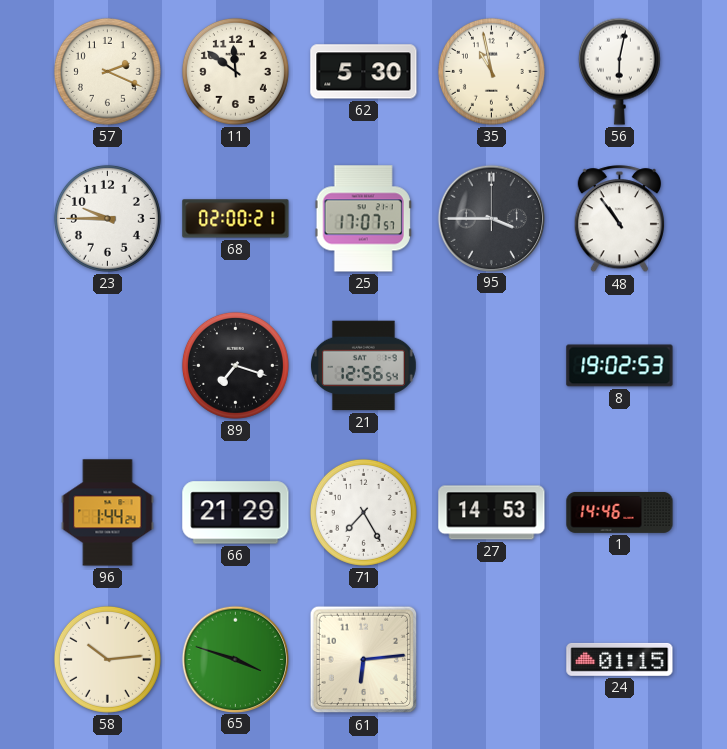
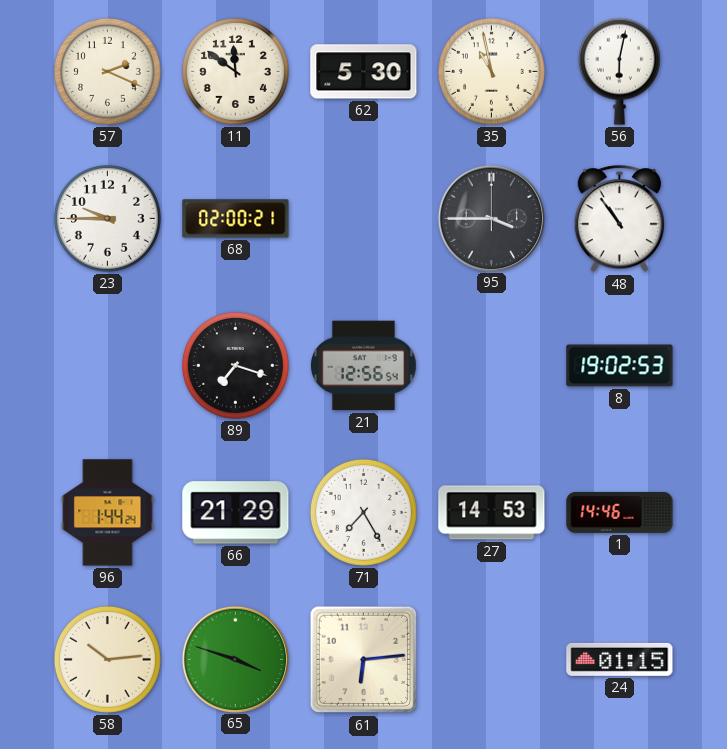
25: 17:07 -> none
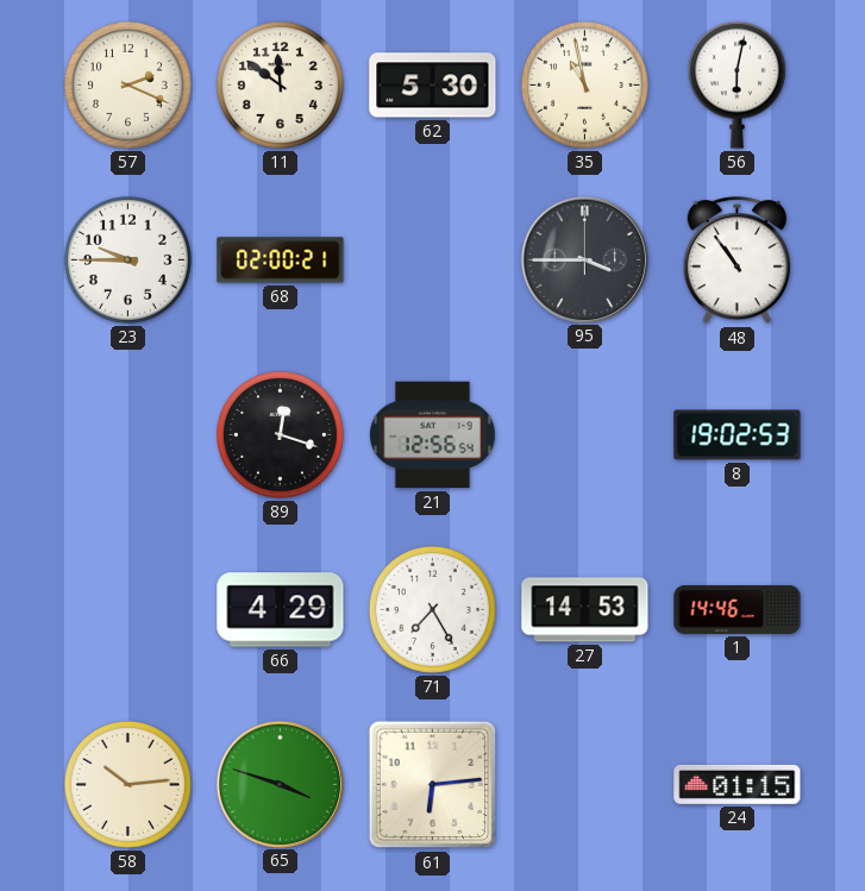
89: 7:18 -> 12:18
96: 1:44 -> none
66: 21:29 -> 4:29
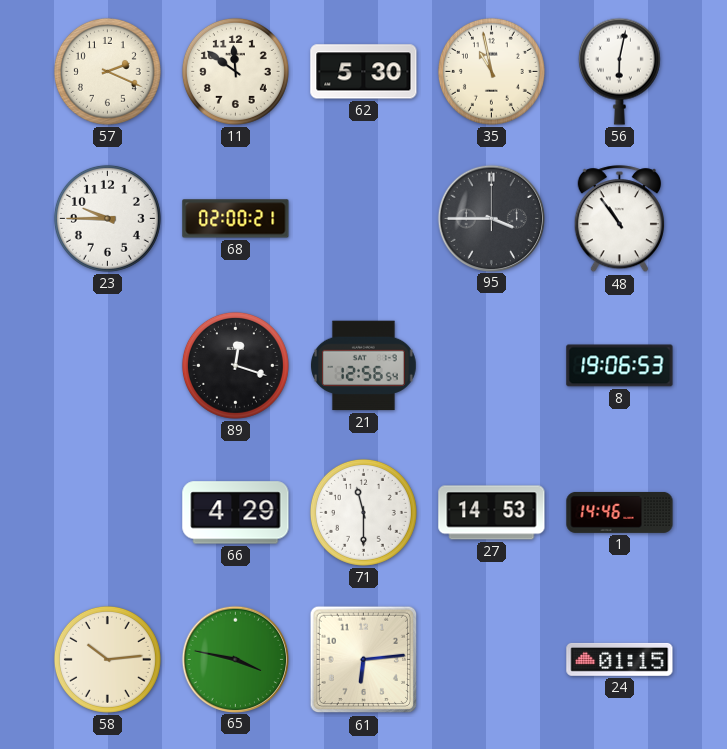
8: 19:02 -> 19:06
71: 7:25 -> 11:30
65: 3:48 -> 3:47
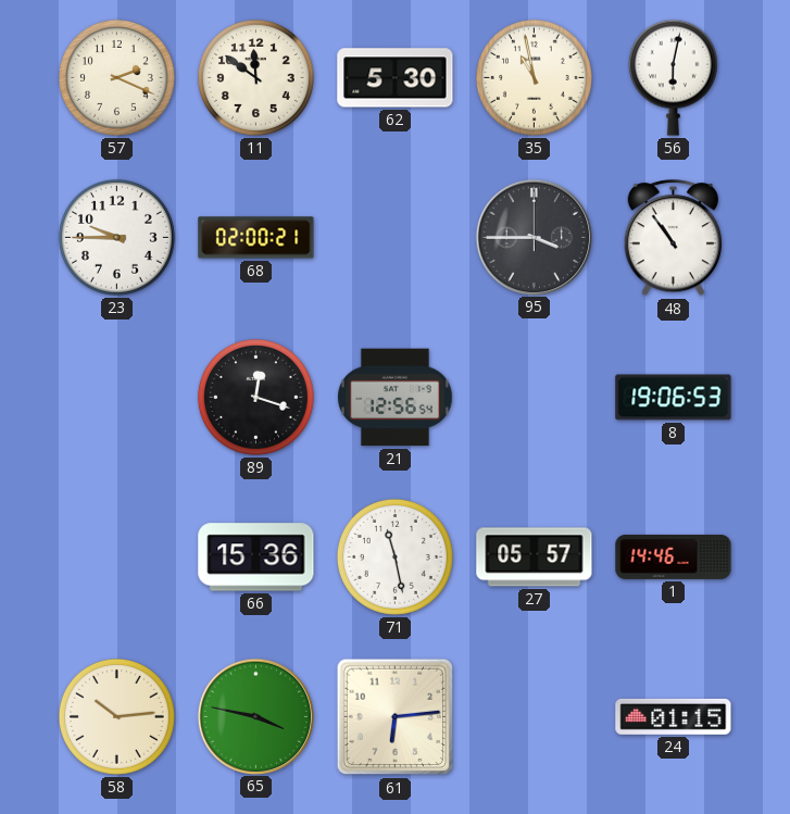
66: 4:29 -> 15:36
71: 11:30 -> 11:28
27: 14:53 -> 05:57
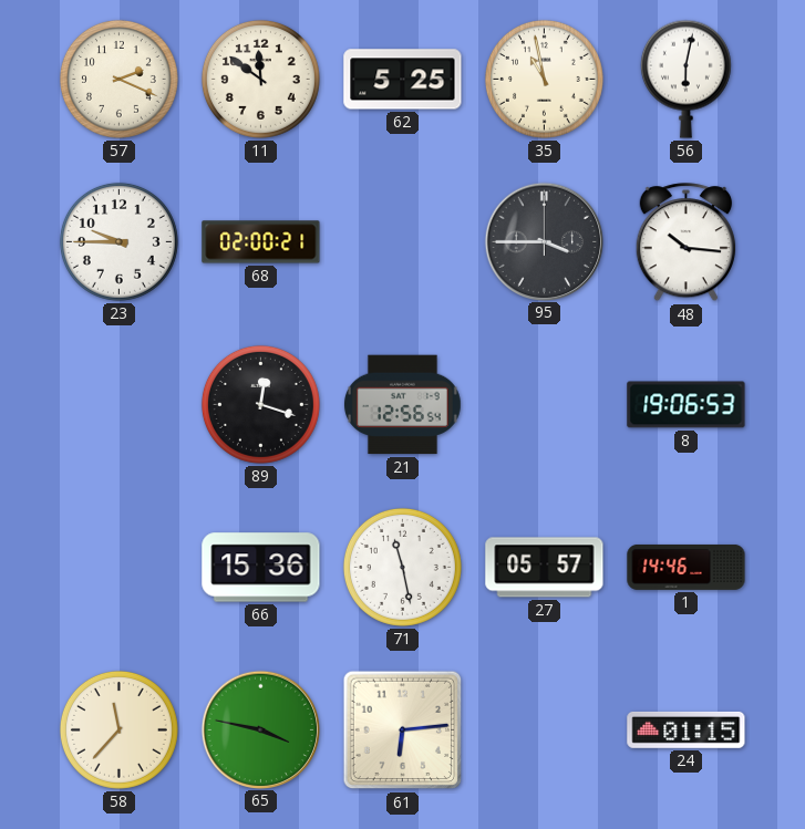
62: 5:30 -> 5:25
48: 10:54 -> 10:16
58: 10:14 -> 11:37
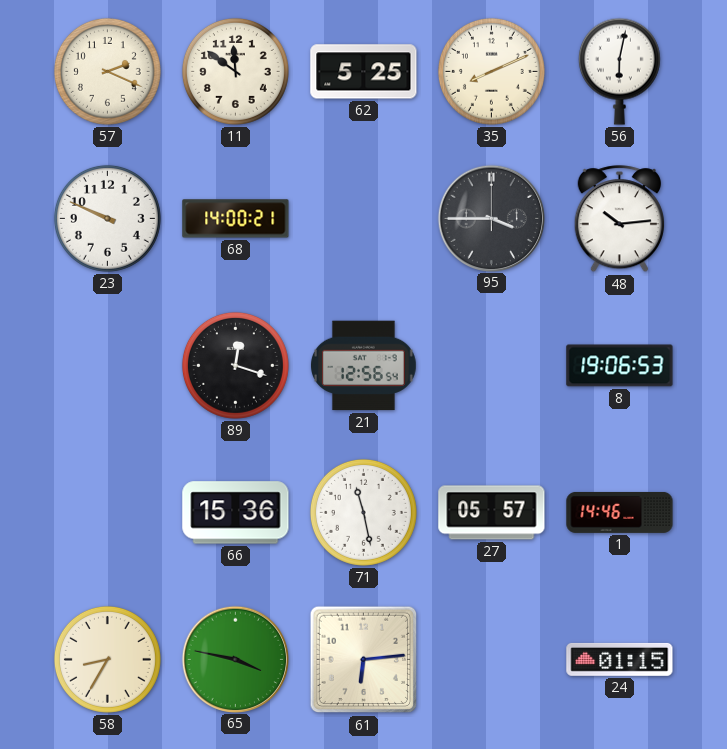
35: 10:58 -> 8:11
23: 9:45 -> 9:49
68: 02:00 -> 14:00
48: 10:16 -> 10:14
58: 11:37 -> 8:35
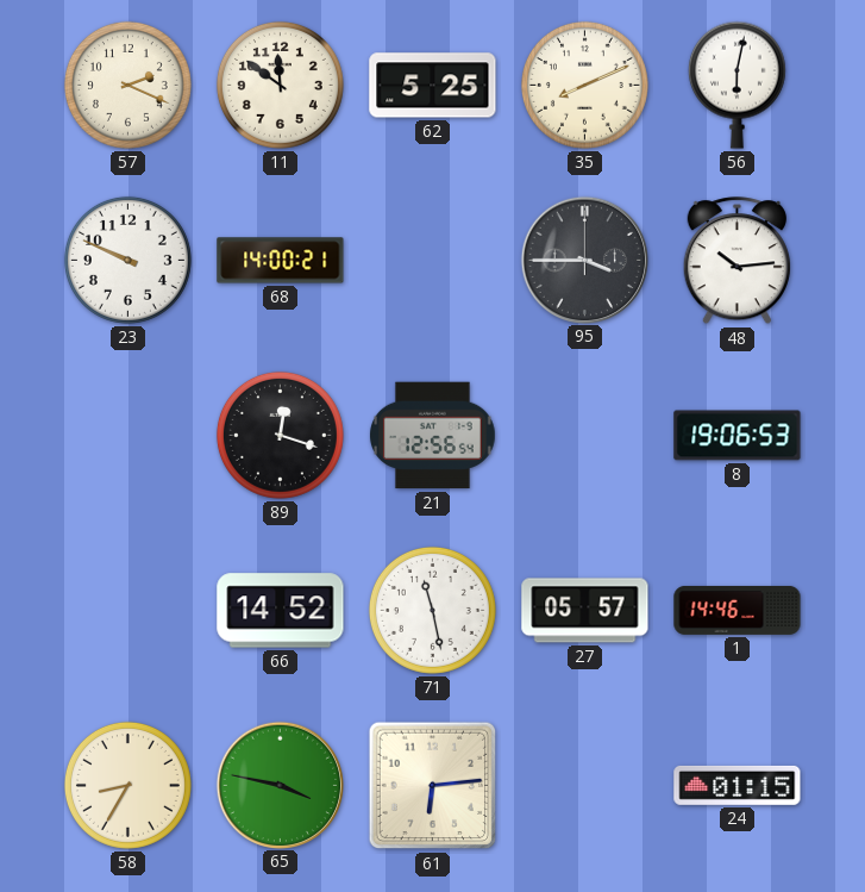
66: 15:36 -> 14:52
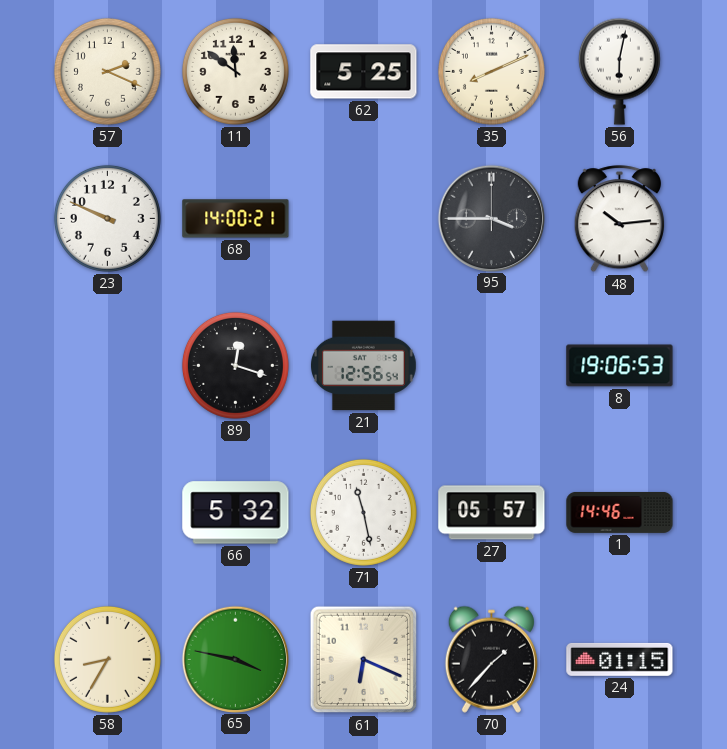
66: 14:52 -> 5:32
61: 6:14 -> 6:19
70: none -> 1:37
